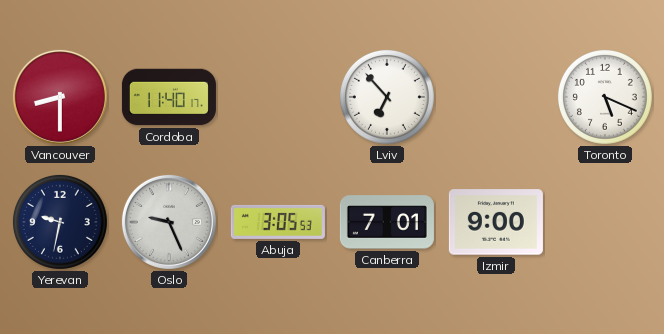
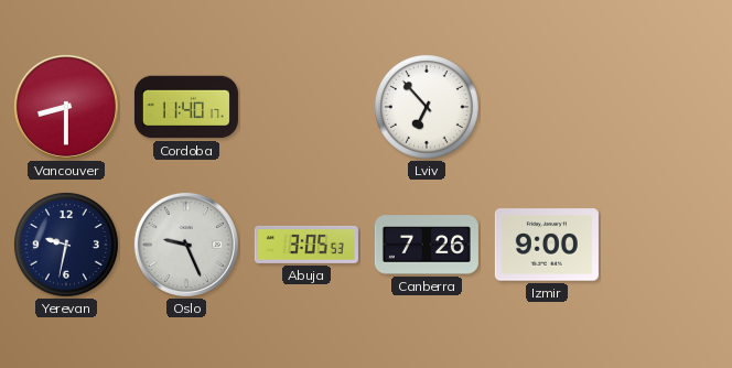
Toronto: 5:19 -> none
Canberra: 7:01 -> 7:26
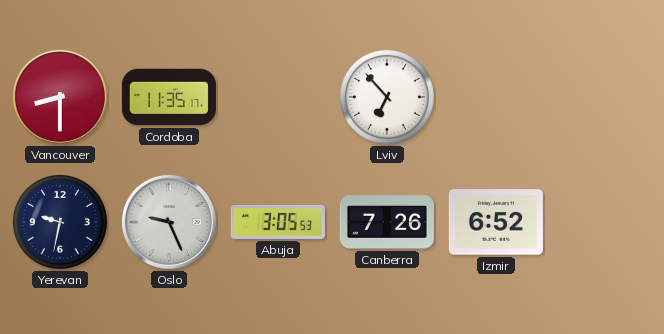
Cordoba: 11:40 -> 11:35
Izmir: 9:00 -> 6:52
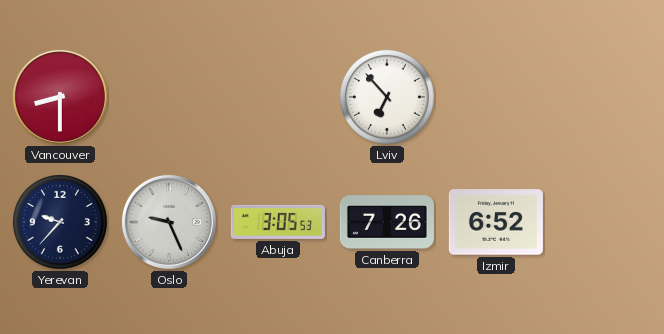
Cordoba: 11:35 -> none
Yerevan: 9:32 -> 9:37
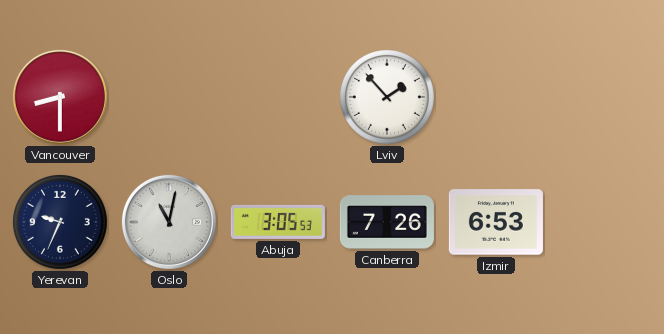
Lviv: 6:53 -> 1:53
Yerevan: 9:37 -> 9:34
Oslo: 9:26 -> 11:02
Izmir: 6:52 -> 6:53
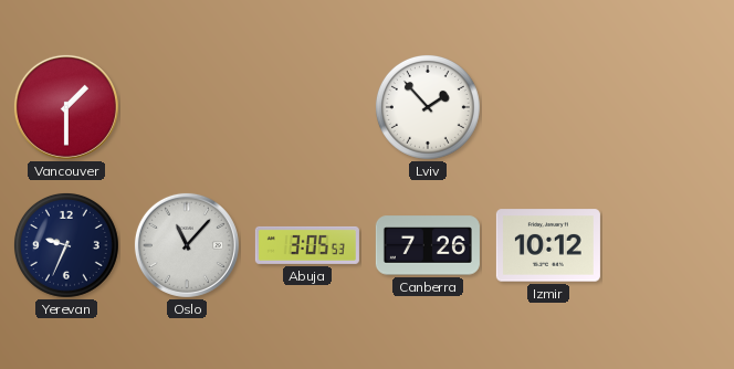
Vancouver: 8:30 -> 1:30
Oslo: 11:02 -> 11:07
Izmir: 6:53 -> 10:12
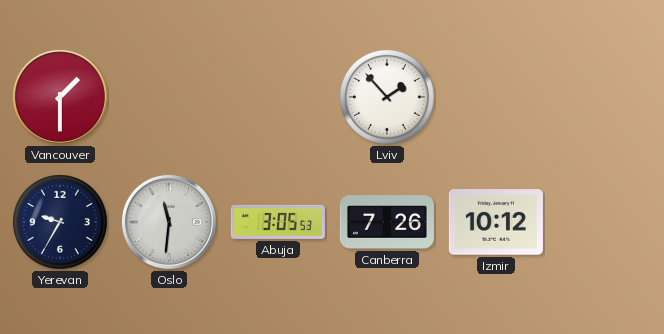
Yerevan: 9:34 -> 9:35
Oslo: 11:07 -> 11:31
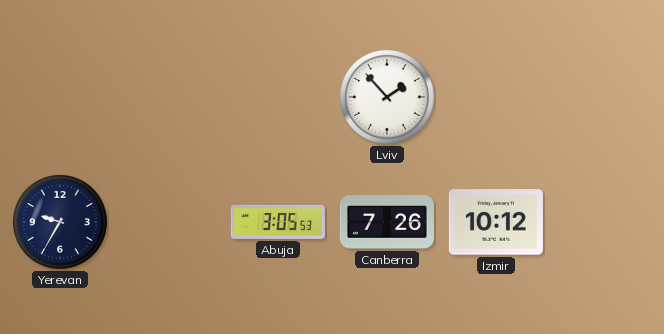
Vancouver: 1:30 -> none
Oslo: 11:31 -> none
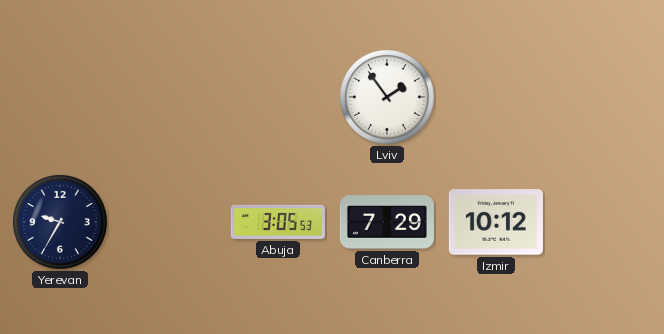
Lviv: 1:53 -> 1:54
Canberra: 7:26 -> 7:29
